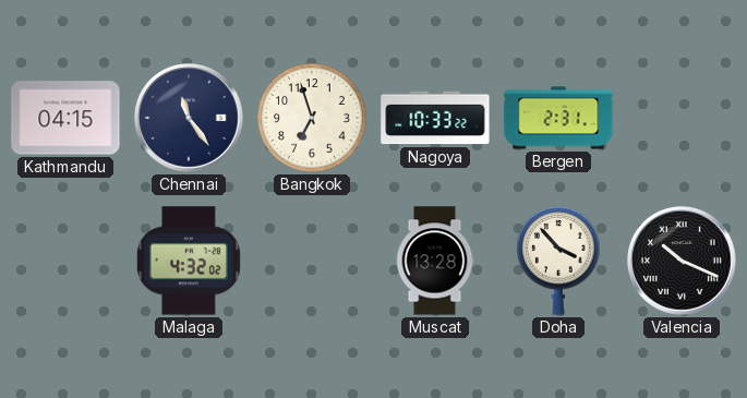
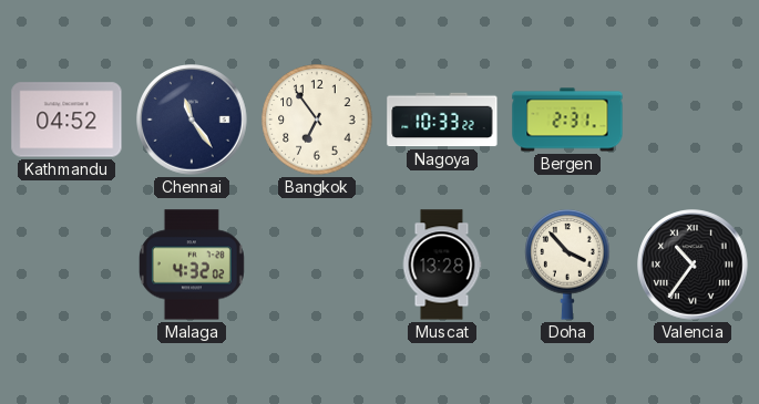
Kathmandu: 04:15 -> 04:52
Bangkok: 6:57 -> 6:54
Valencia: 10:19 -> 10:36
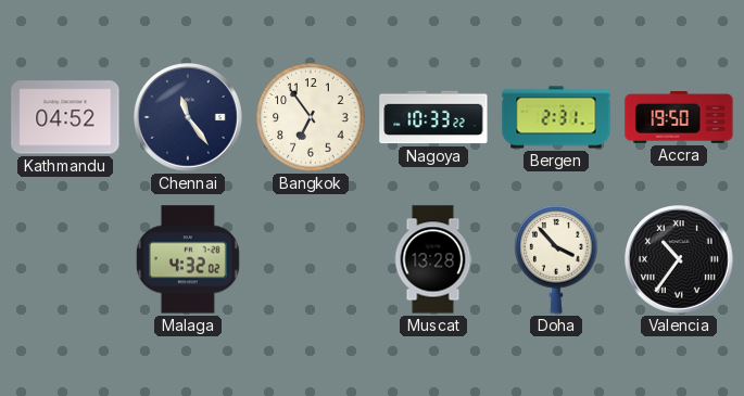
Accra: none -> 19:50
